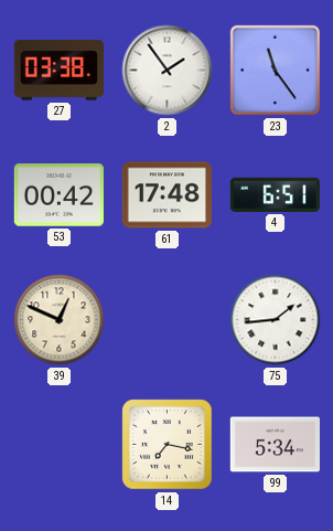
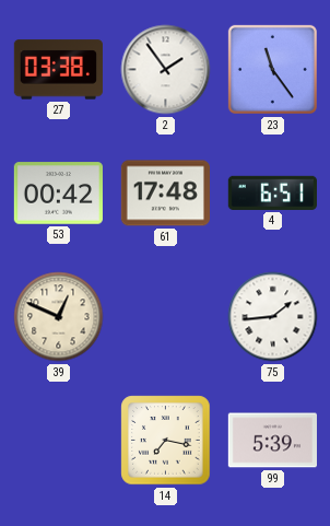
99: 5:34 -> 5:39
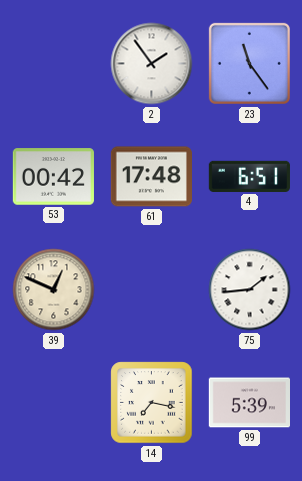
27: 03:38 -> none
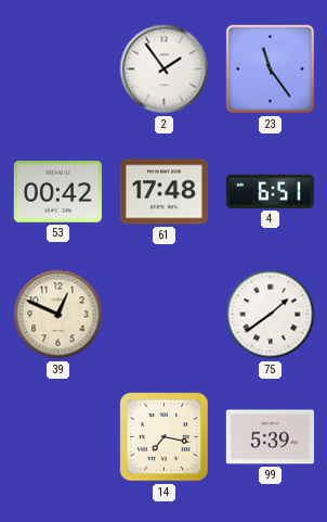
75: 1:44 -> 1:39
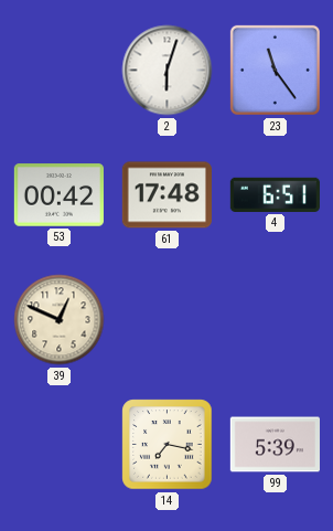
2: 1:54 -> 6:03
75: 1:39 -> none
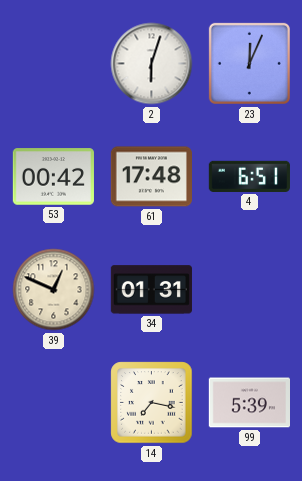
23: 11:24 -> 12:04
34: none -> 01:31
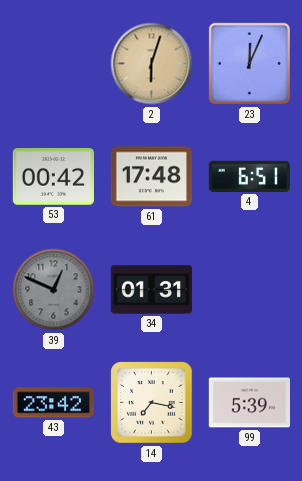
2 dial: white -> champagne
39 dial: cream -> grey
43: none -> 23:42
